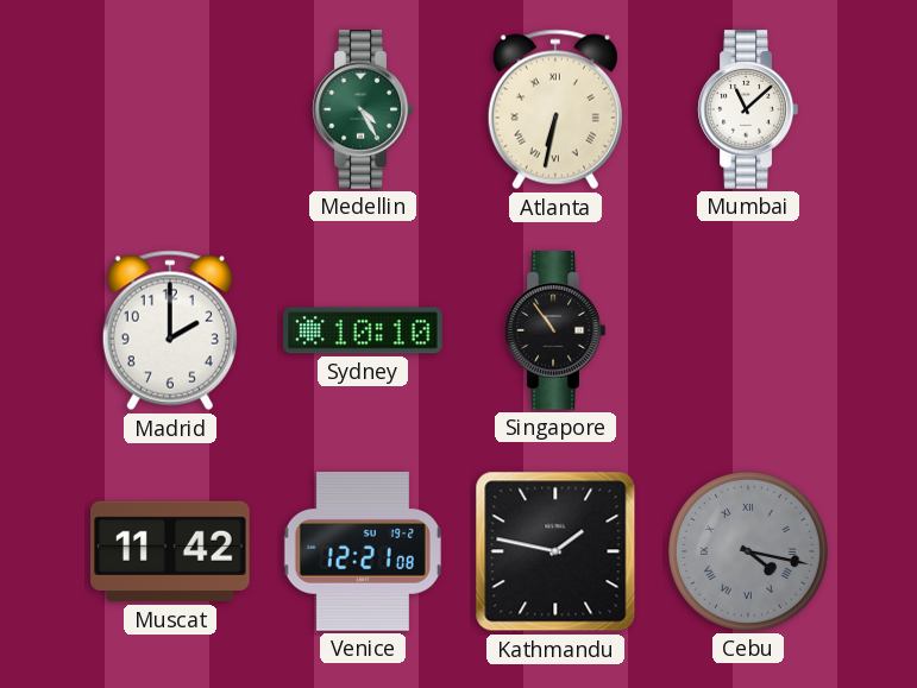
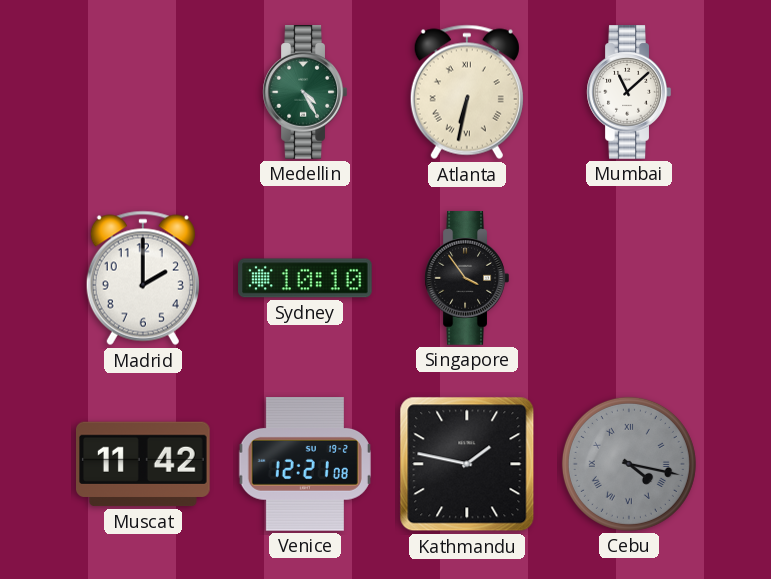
Singapore: 10:54 -> 3:54
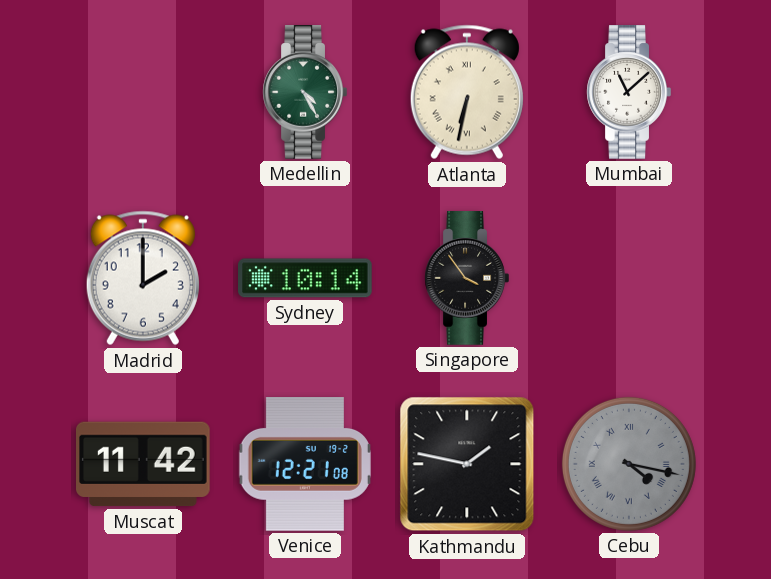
Sydney: 10:10 -> 10:14
